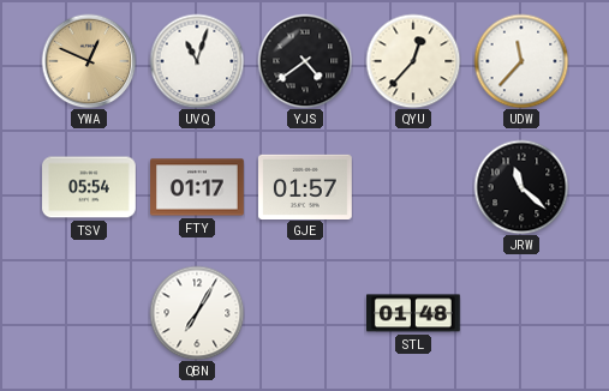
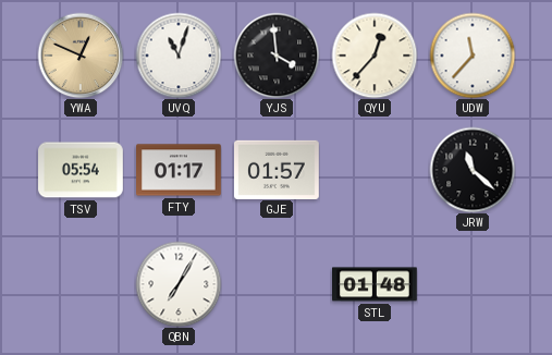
YJS: 4:39 -> 3:59
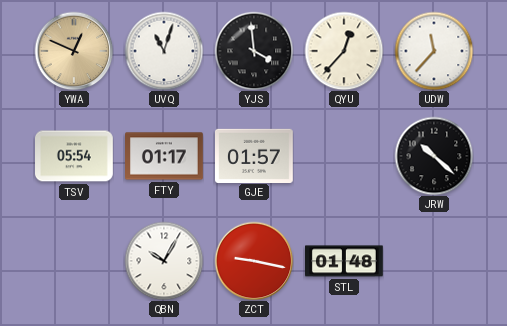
JRW: 11:22 -> 10:22
QBN: 7:05 -> 10:05
ZCT: none -> 9:17
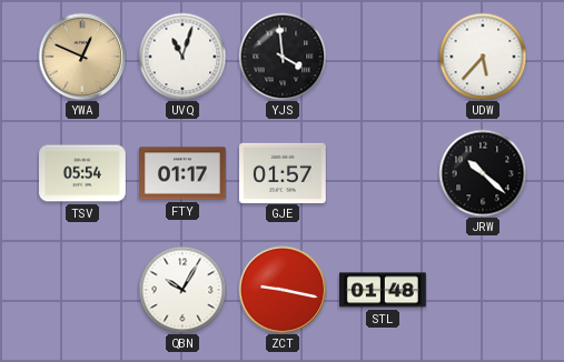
QYU: 12:37 -> none
UDW: 11:37 -> 5:37
